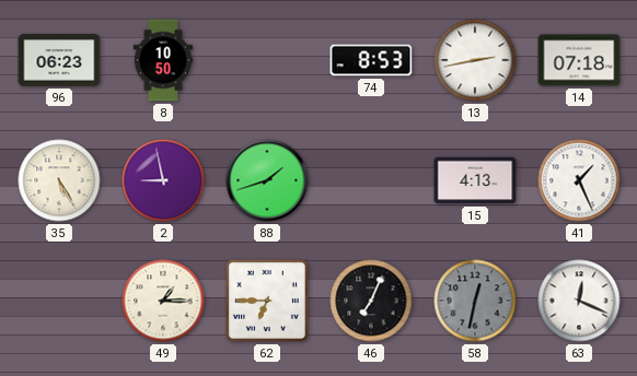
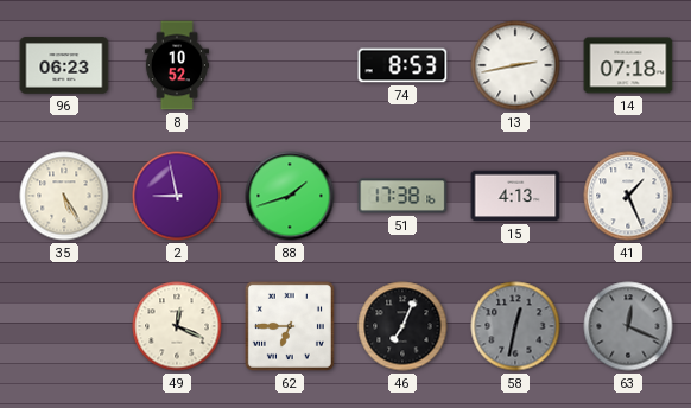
8: 10:50 -> 10:52
51: none -> 17:38
49: 1:15 -> 12:19
63 dial: white -> grey
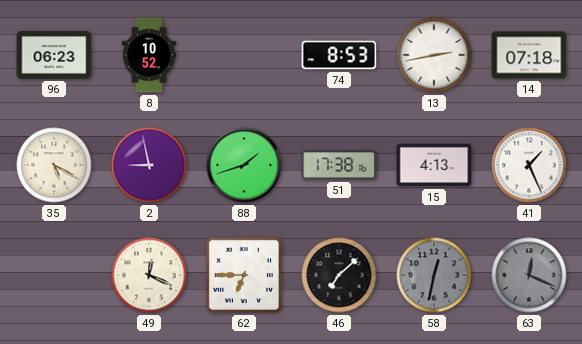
35: 5:25 -> 5:20
46: 7:04 -> 7:08
